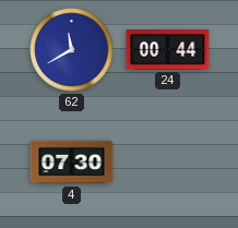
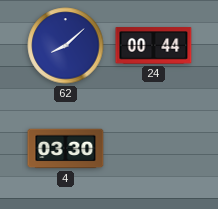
62: 11:40 -> 8:08
4: 07:30 -> 03:30
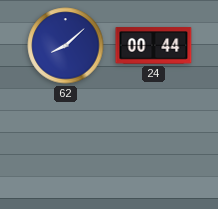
4: 03:30 -> none
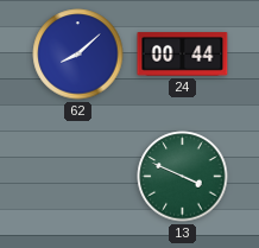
13: none -> 3:49
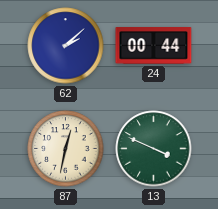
62: 8:08 -> 2:08
87: none -> 12:32
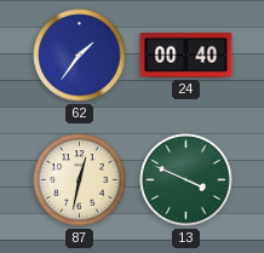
62: 2:08 -> 1:36
24: 00:44 -> 00:40
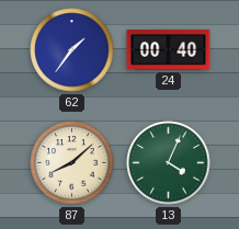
87: 12:32 -> 8:08
13: 3:49 -> 4:04
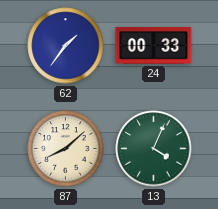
24: 00:40 -> 00:33
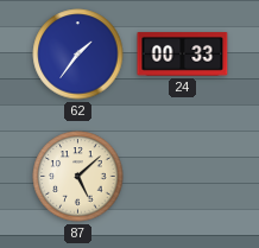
87: 8:08 -> 5:08
13: 4:04 -> none
